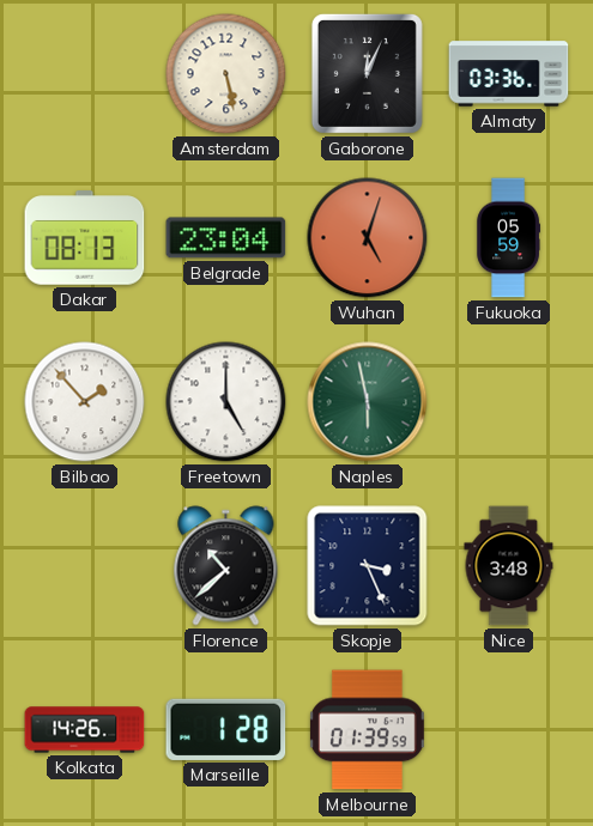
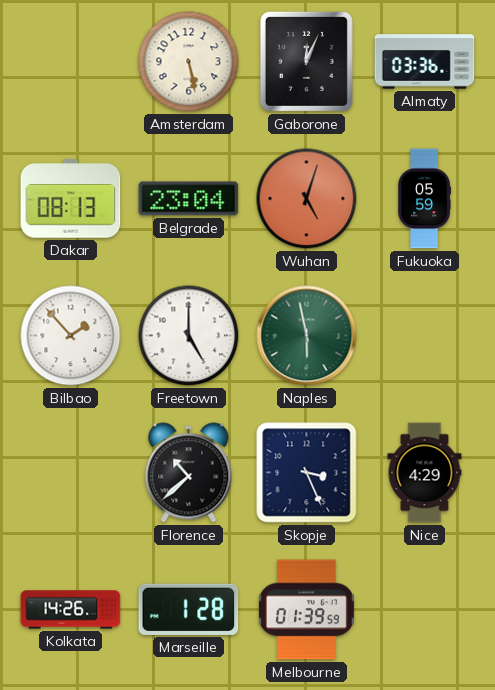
Nice: 3:48 -> 4:29
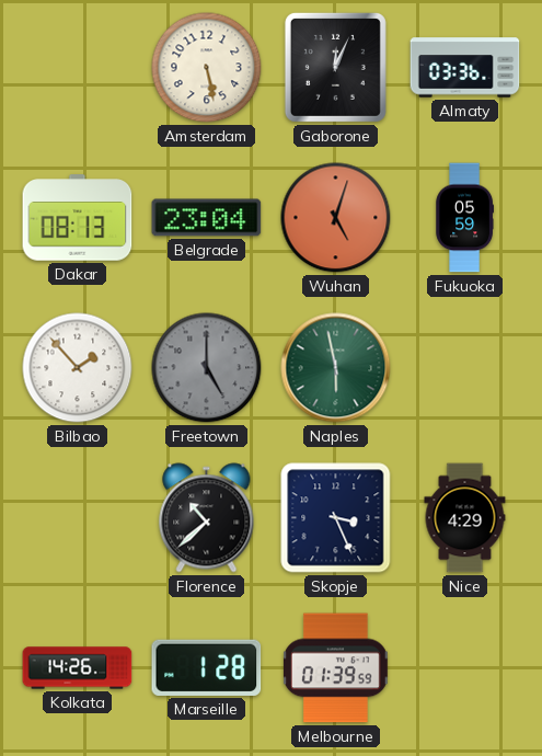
Freetown dial: white -> grey
